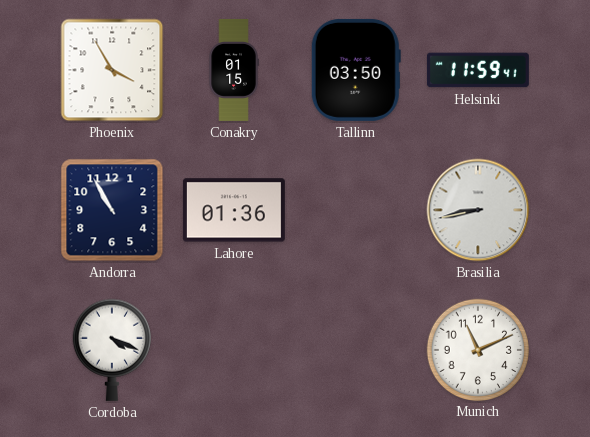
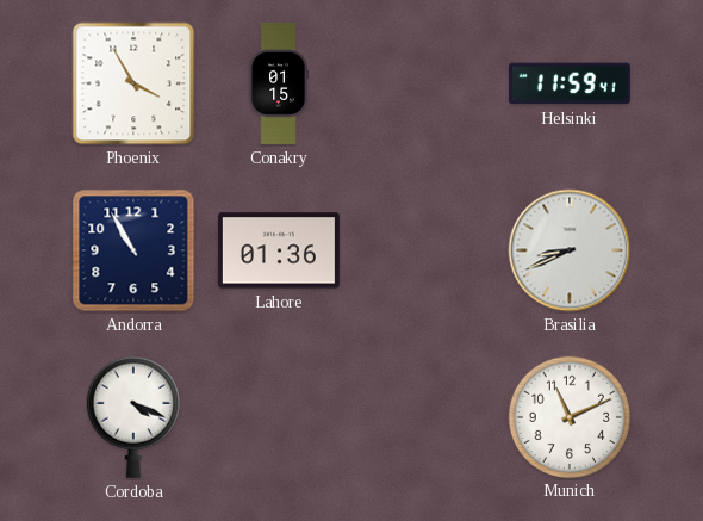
Tallinn: 03:50 -> none
Brasilia: 8:43 -> 8:41
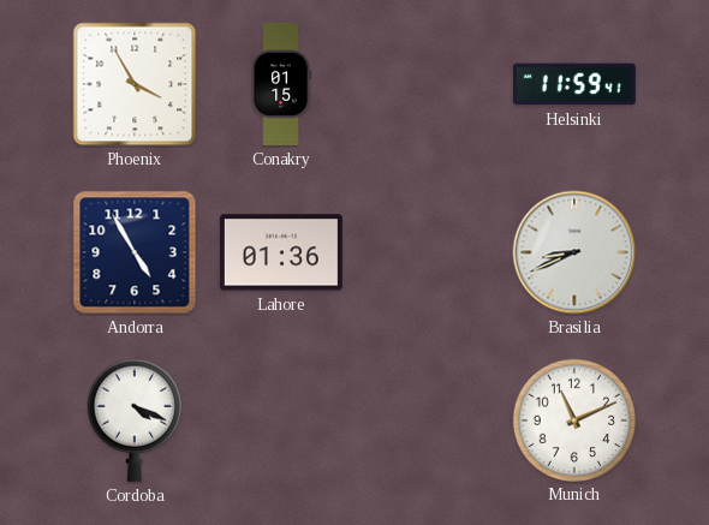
Andorra: 10:55 -> 4:55
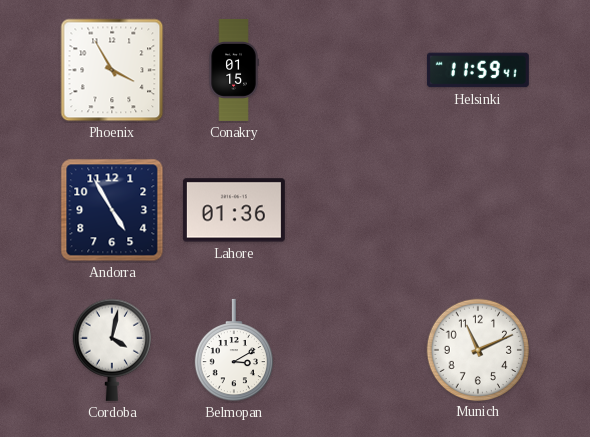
Brasilia: 8:41 -> none
Cordoba: 4:19 -> 4:02
Belmopan: none -> 3:10
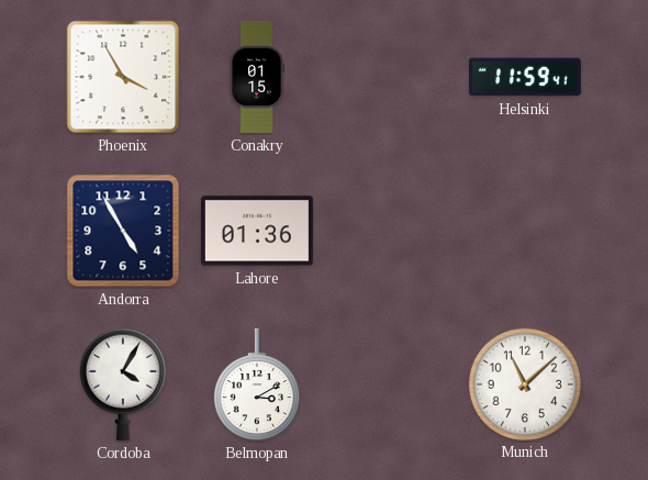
Cordoba: 4:02 -> 4:05
Munich: 11:11 -> 11:08
